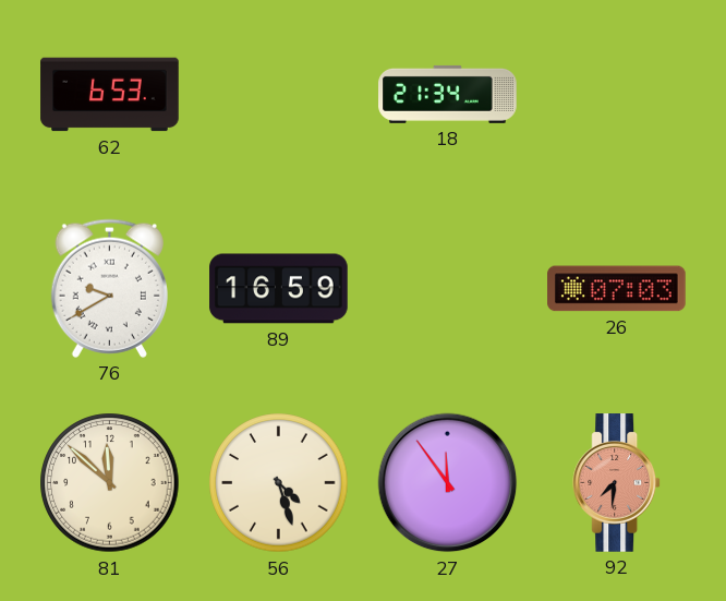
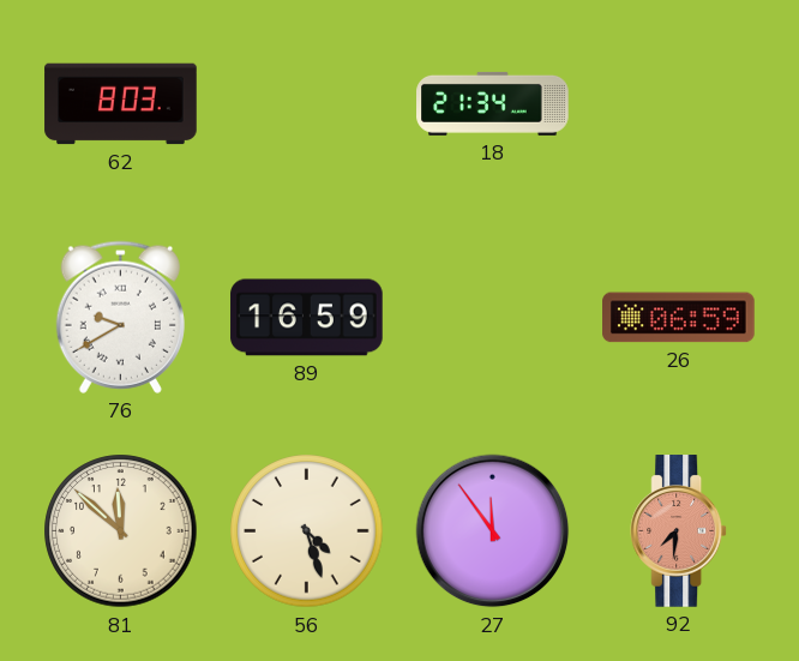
62: 6:53 -> 8:03
26: 07:03 -> 06:59
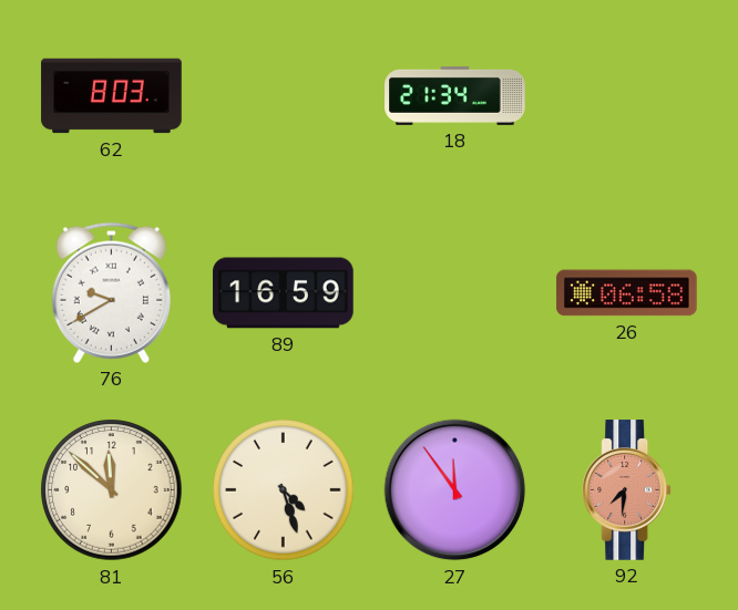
26: 06:59 -> 06:58
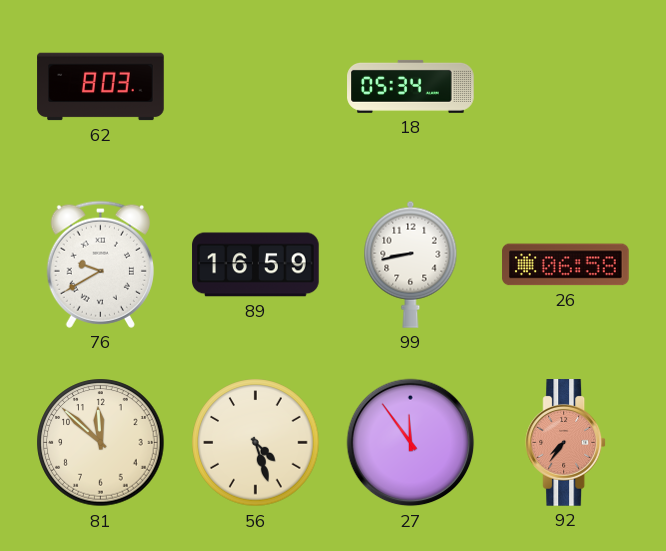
18: 21:34 -> 05:34
99: none -> 8:43
92: 7:31 -> 7:36
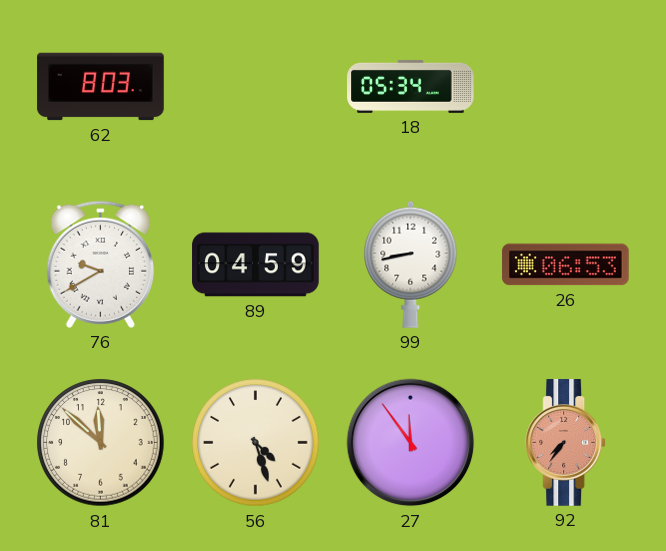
89: 16:59 -> 04:59
26: 06:58 -> 06:53
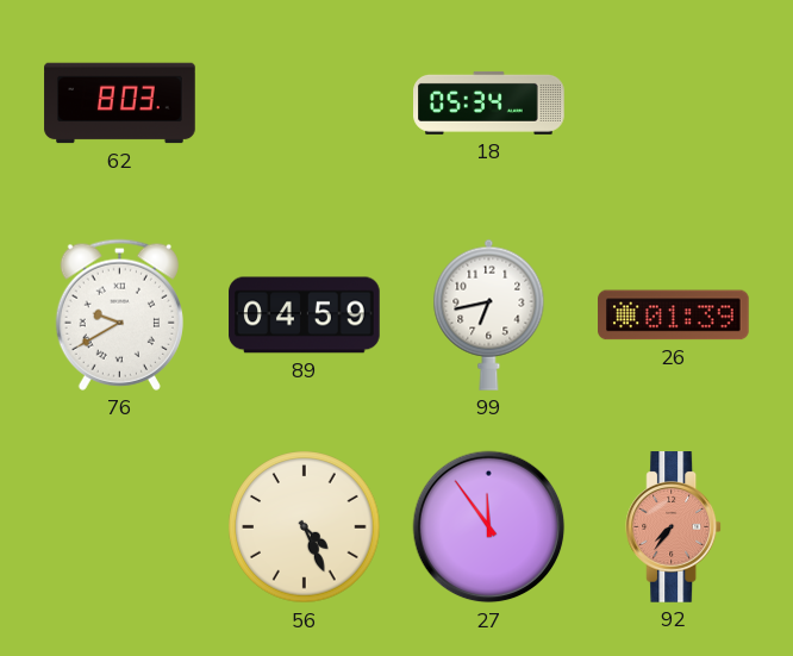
99: 8:43 -> 6:43
26: 06:53 -> 01:39
81: 11:52 -> none
56: 4:27 -> 4:26
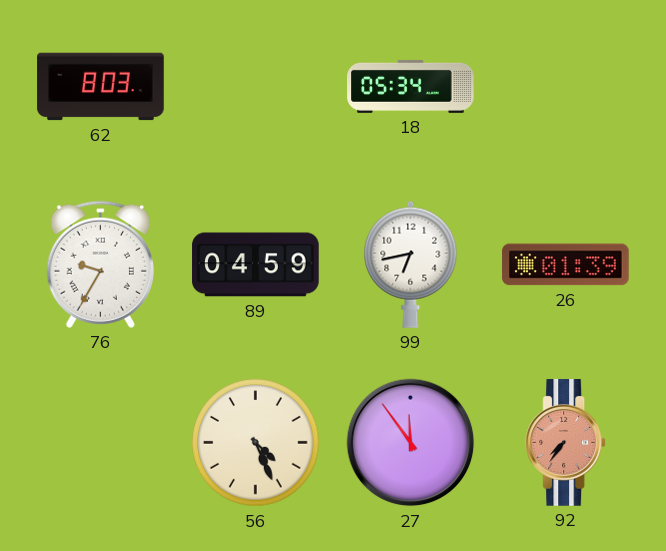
76: 9:40 -> 9:35
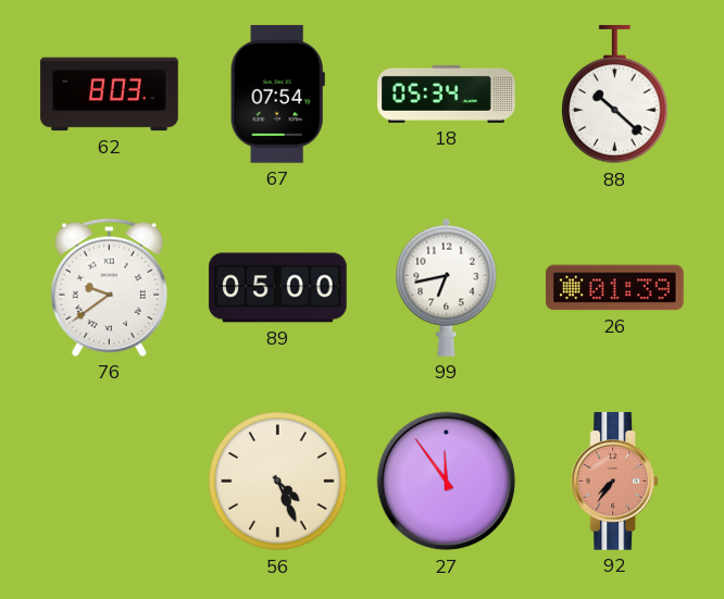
67: none -> 07:54
88: none -> 10:22
76: 9:35 -> 9:39
89: 04:59 -> 05:00
